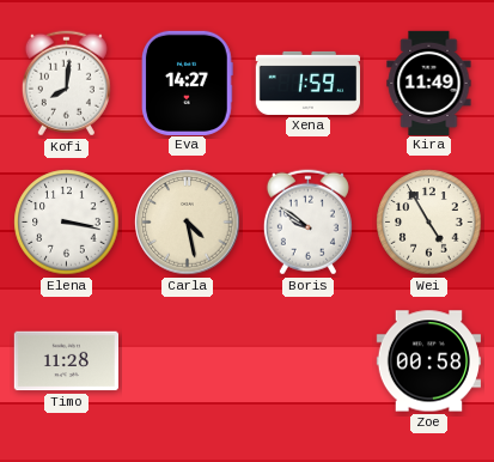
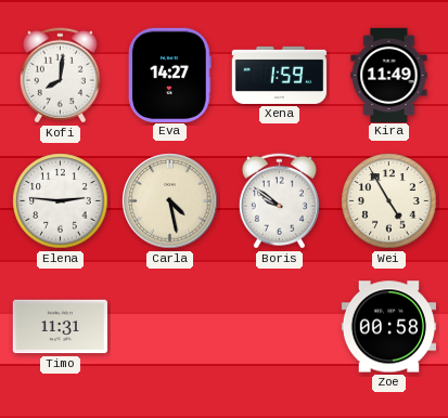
Elena: 3:17 -> 2:46
Timo: 11:28 -> 11:31
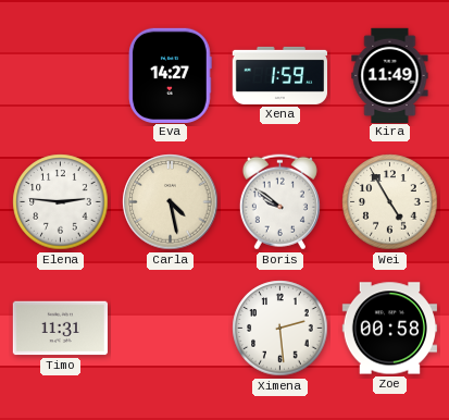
Kofi: 8:01 -> none
Ximena: none -> 2:29
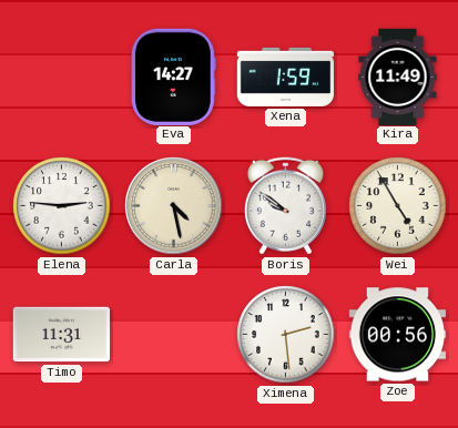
Zoe: 00:58 -> 00:56
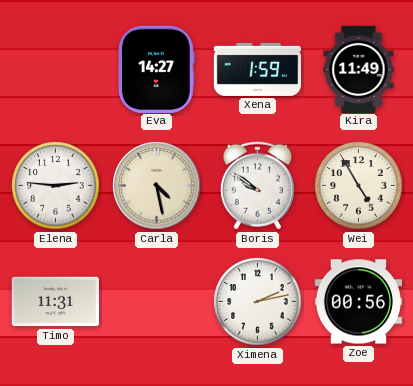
Ximena: 2:29 -> 2:13
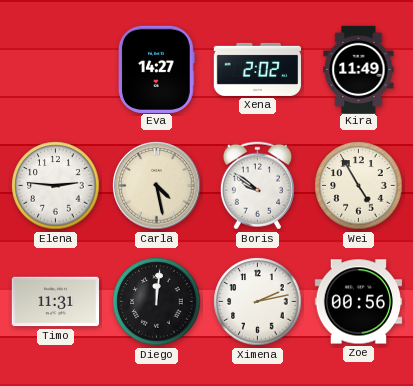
Xena: 1:59 -> 2:02
Diego: none -> 12:01
